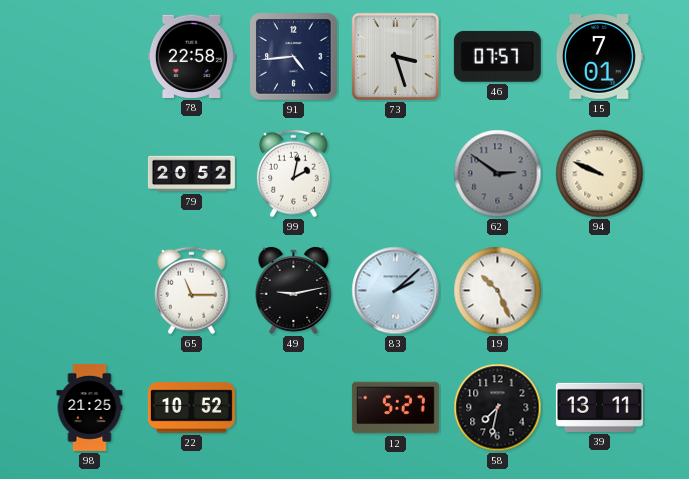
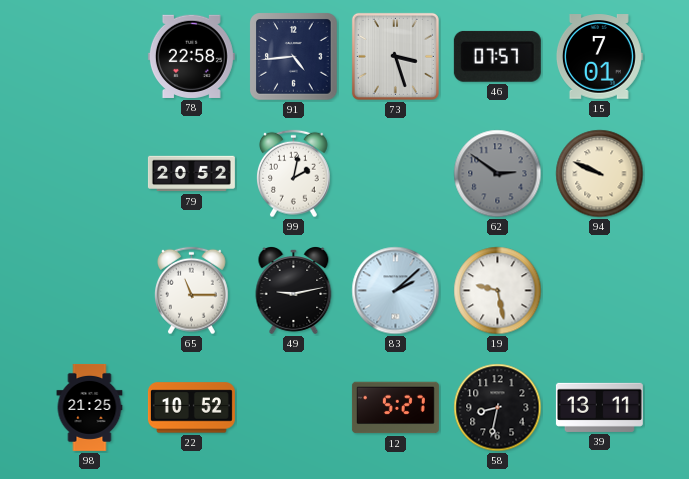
19: 10:26 -> 9:28
58: 7:32 -> 8:32
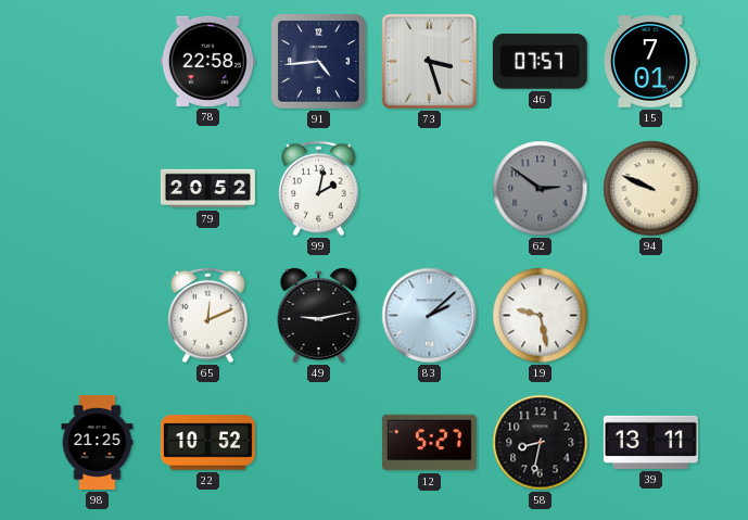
65: 11:15 -> 12:11
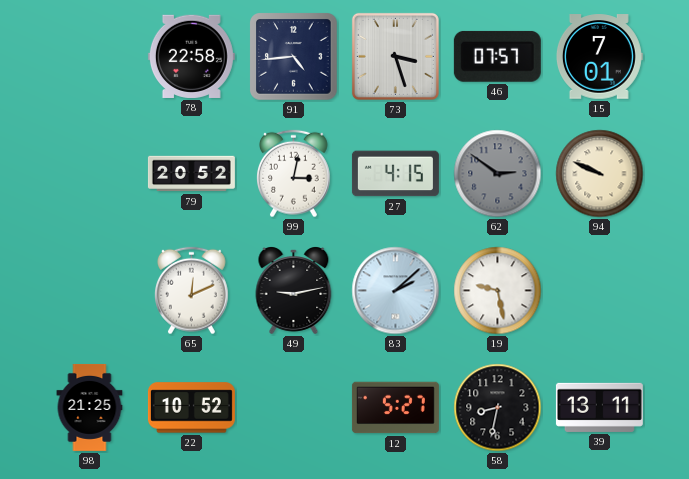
99: 2:02 -> 3:02
27: none -> 4:15
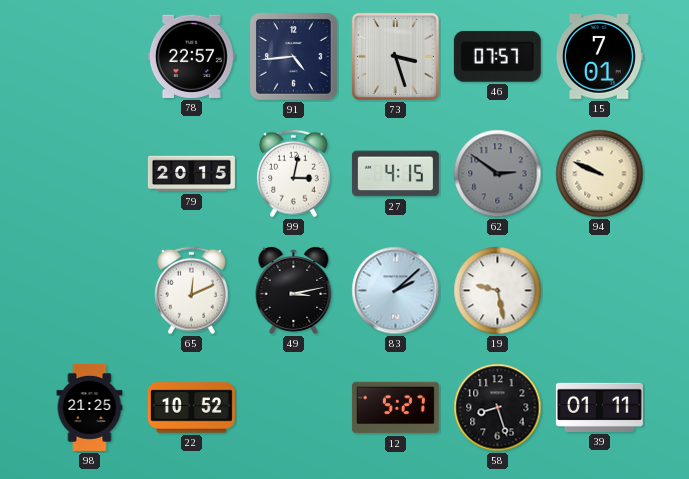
78: 22:58 -> 22:57
79: 20:52 -> 20:15
49: 9:13 -> 3:13
58: 8:32 -> 8:27
39: 13:11 -> 01:11
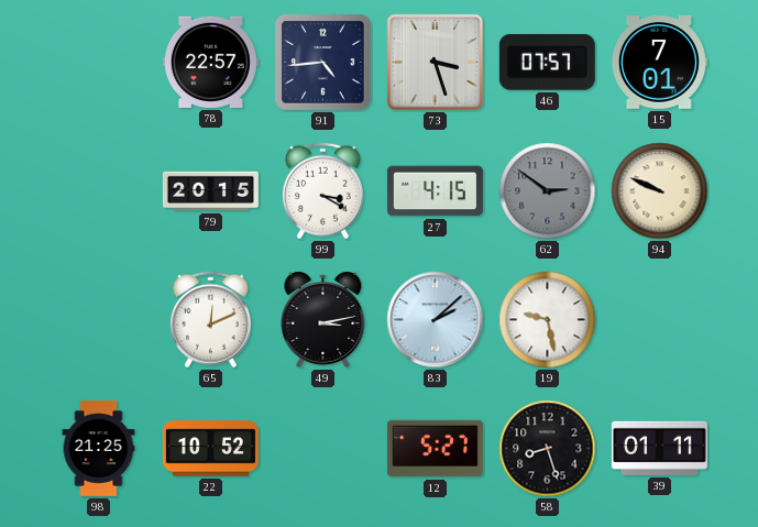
99: 3:02 -> 3:20
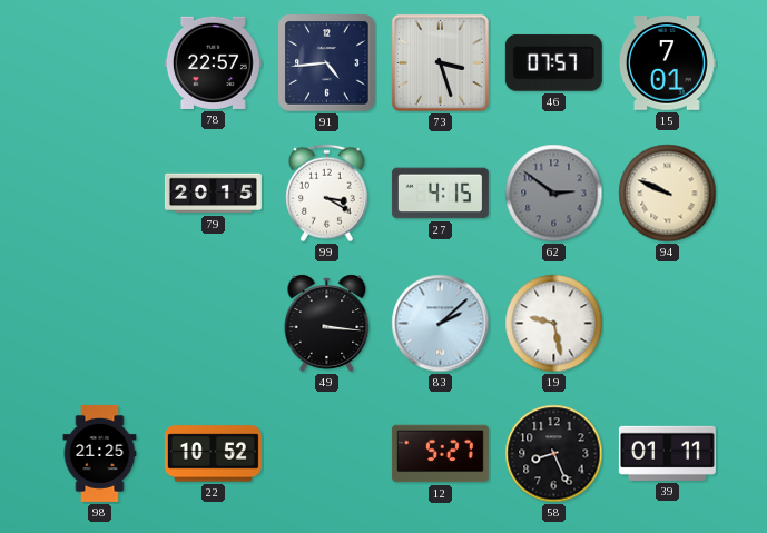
65: 12:11 -> none
49: 3:13 -> 3:16
58: 8:27 -> 8:26
